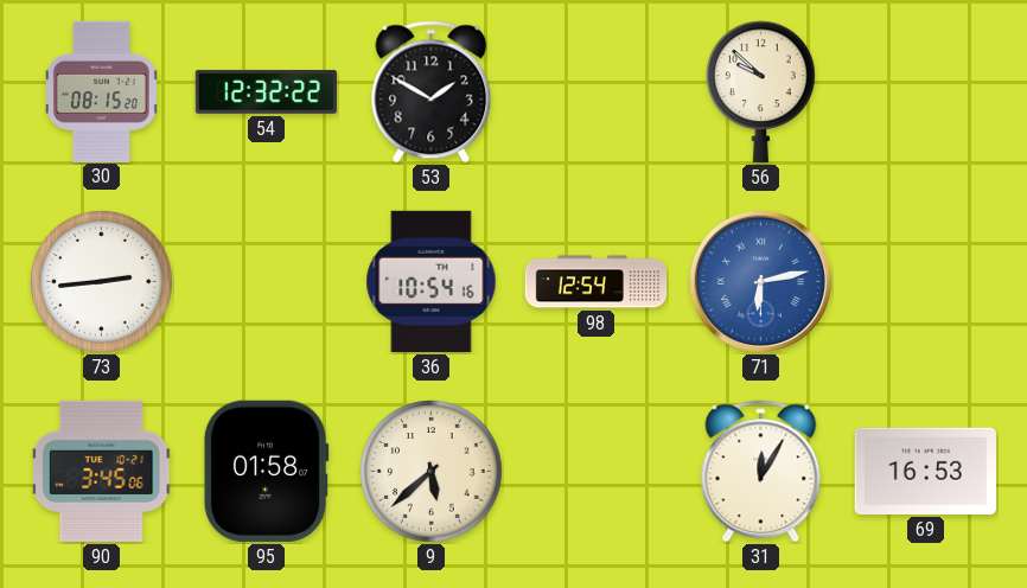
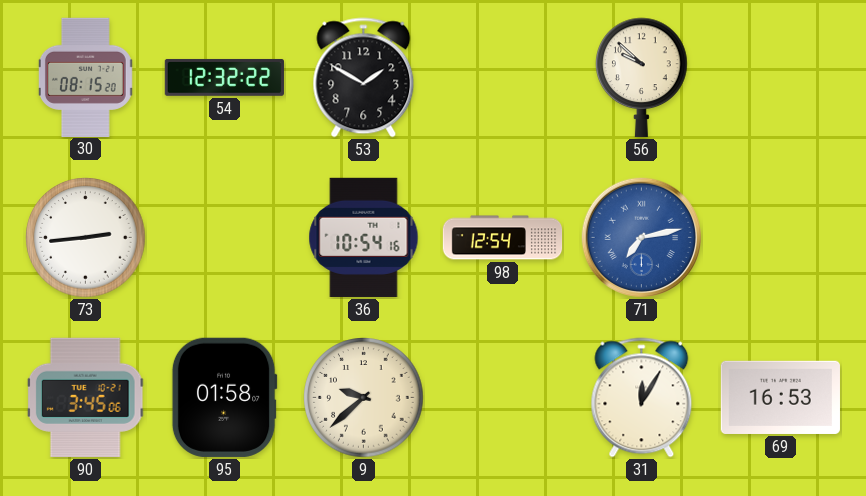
71: 6:13 -> 7:13
9: 5:38 -> 9:38
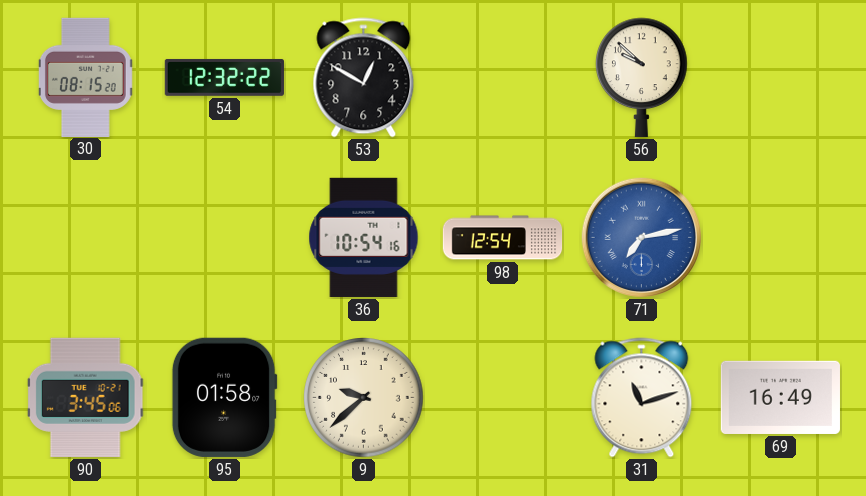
53: 1:50 -> 12:50
73: 2:44 -> none
31: 12:05 -> 11:12
69: 16:53 -> 16:49
